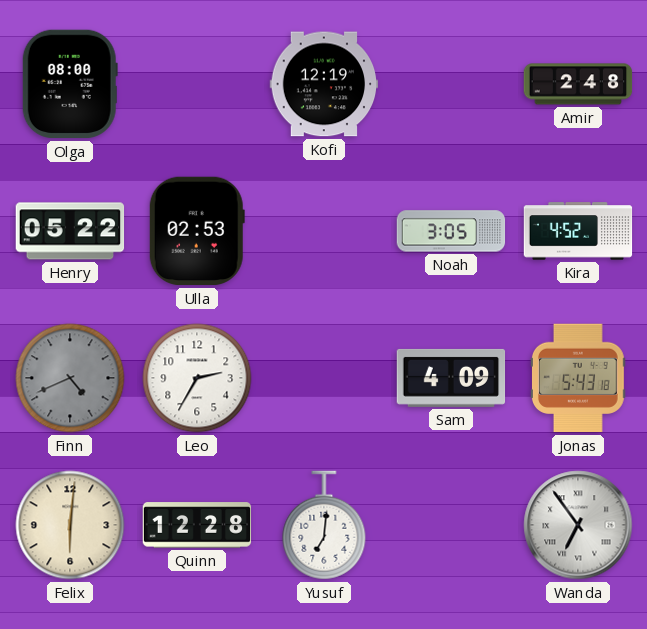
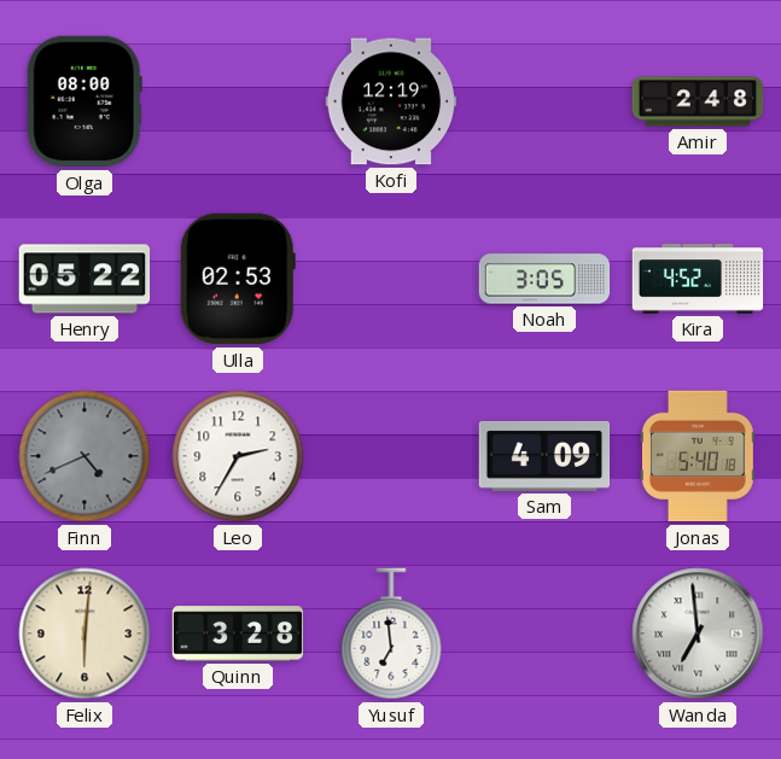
Jonas: 5:43 -> 5:40
Quinn: 12:28 -> 3:28
Yusuf: 7:01 -> 6:59
Wanda: 6:54 -> 6:59
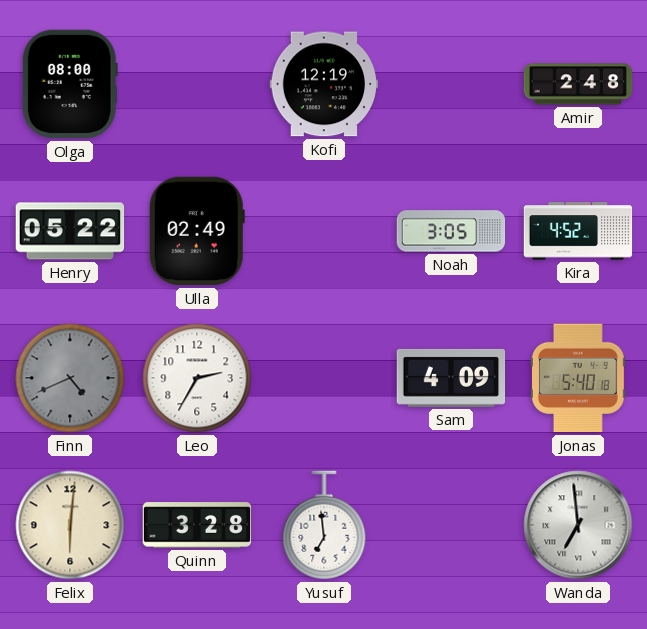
Ulla: 02:53 -> 02:49
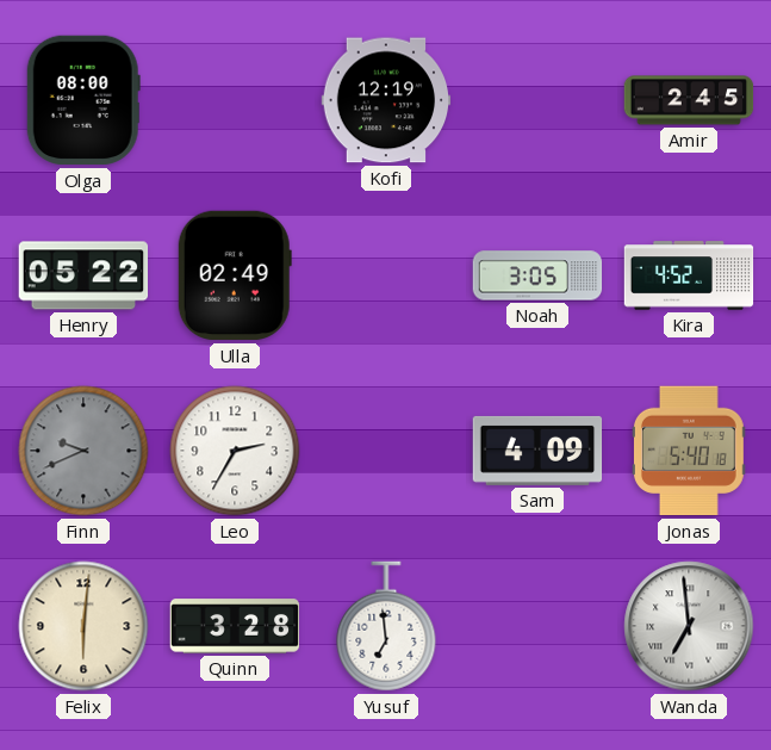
Amir: 2:48 -> 2:45
Finn: 4:41 -> 9:41
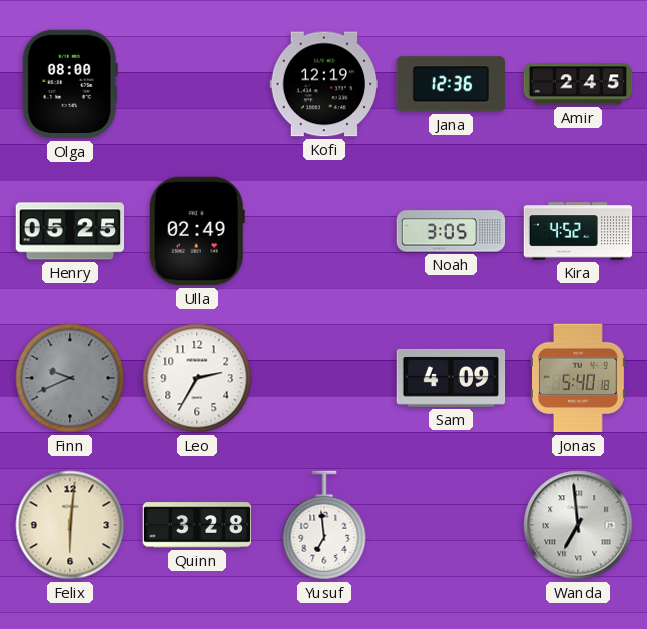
Jana: none -> 12:36
Henry: 05:22 -> 05:25
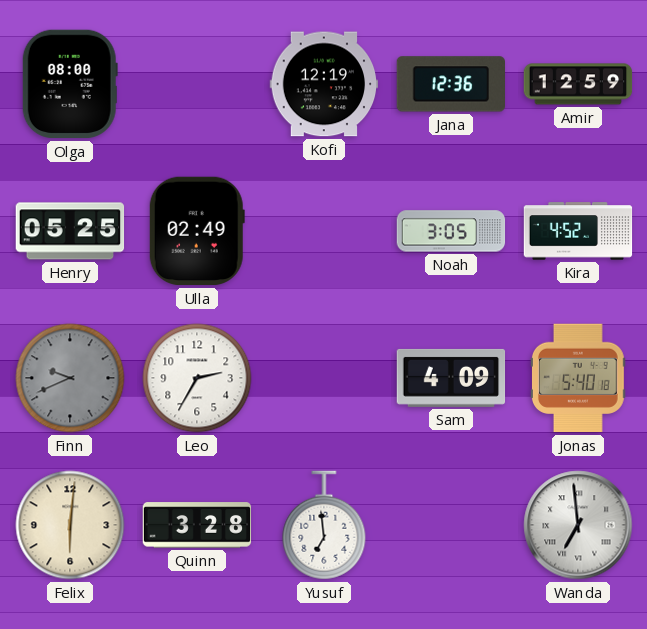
Amir: 2:45 -> 12:59
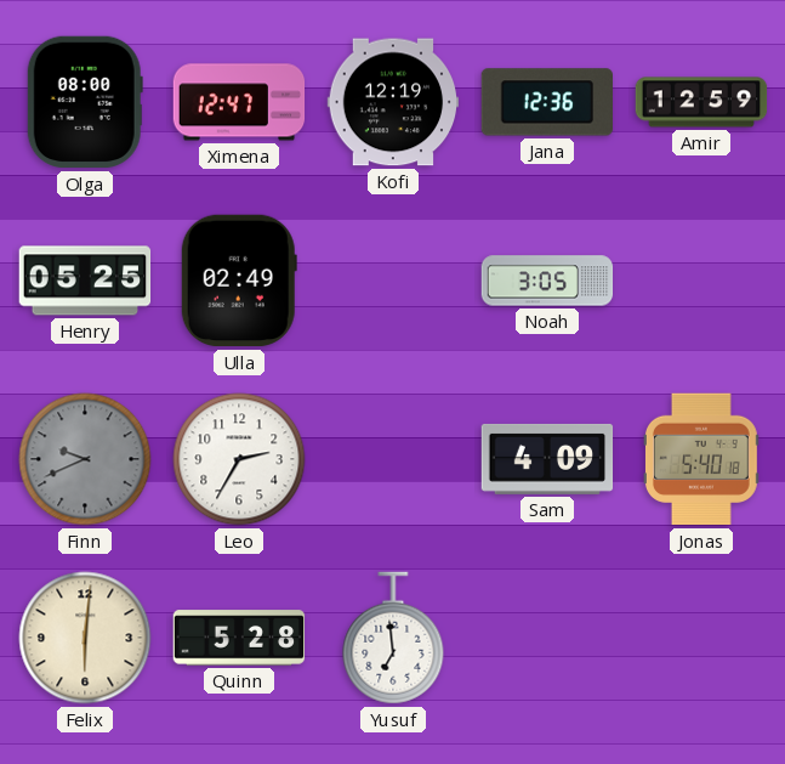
Ximena: none -> 12:47
Kira: 4:52 -> none
Quinn: 3:28 -> 5:28
Wanda: 6:59 -> none
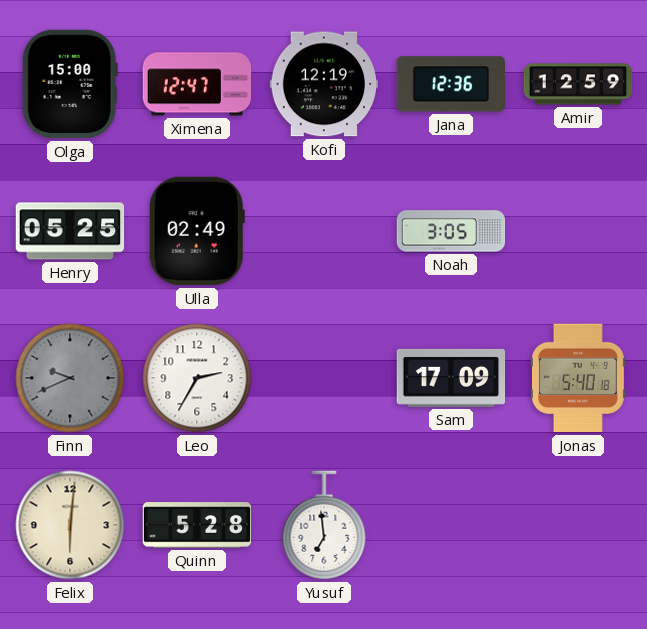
Olga: 08:00 -> 15:00
Sam: 4:09 -> 17:09
